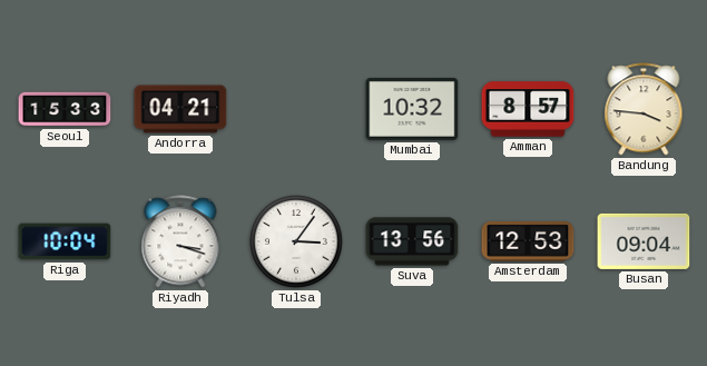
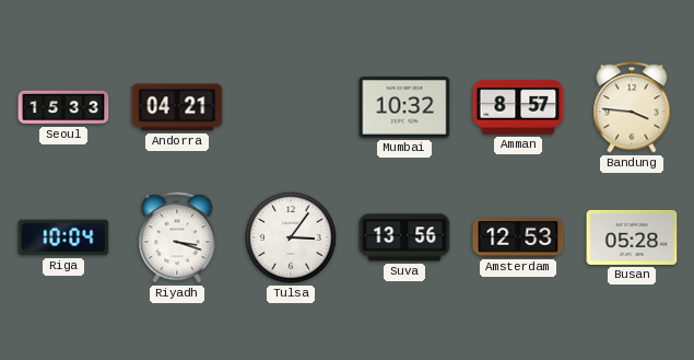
Busan: 09:04 -> 05:28
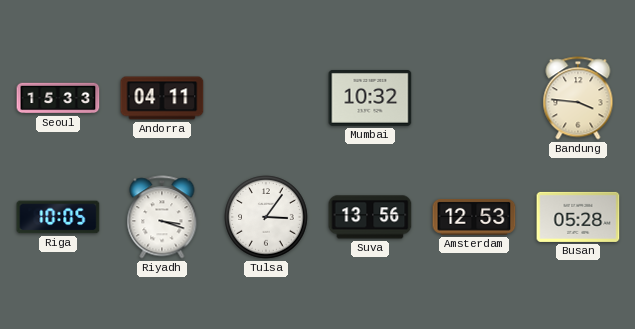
Andorra: 04:21 -> 04:11
Amman: 8:57 -> none
Riga: 10:04 -> 10:05
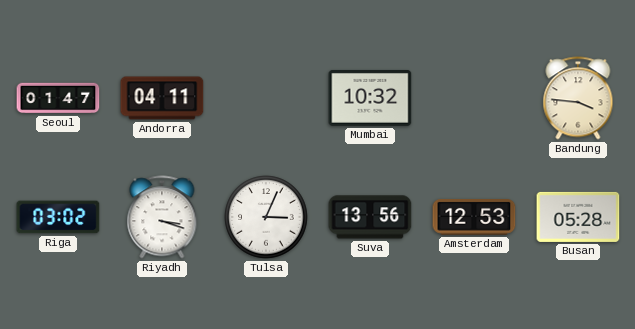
Seoul: 15:33 -> 01:47
Riga: 10:05 -> 03:02
Tulsa: 3:06 -> 3:04
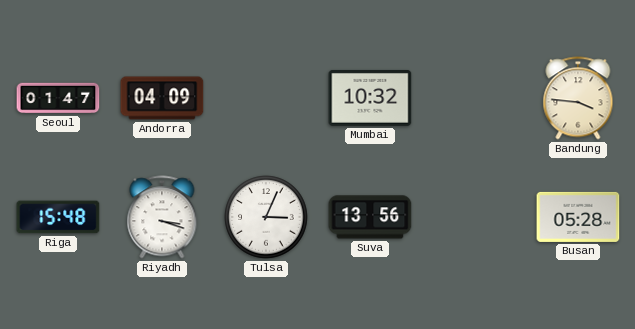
Andorra: 04:11 -> 04:09
Riga: 03:02 -> 15:48
Amsterdam: 12:53 -> none
